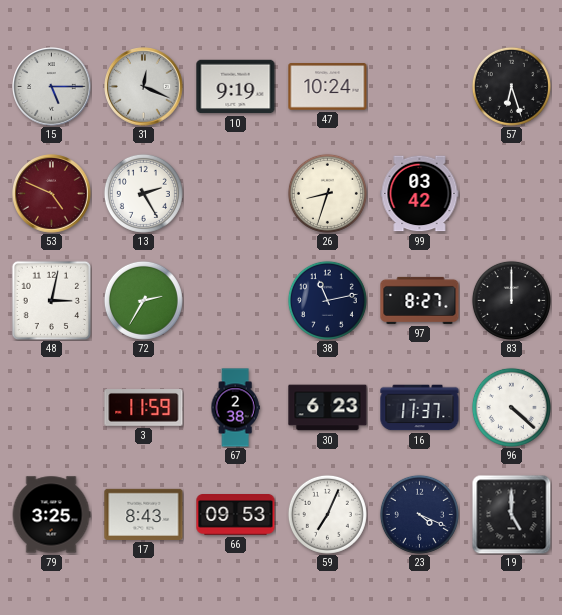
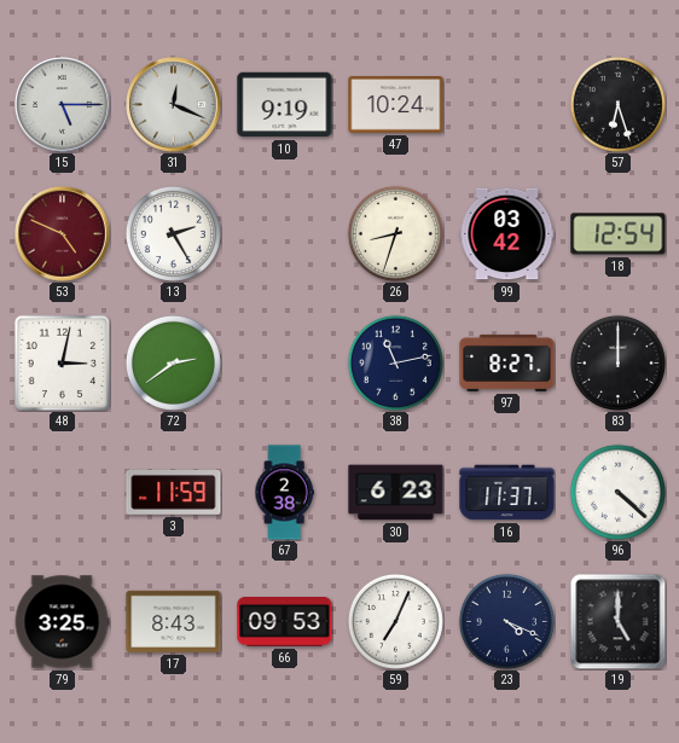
18: none -> 12:54
72: 2:35 -> 2:39
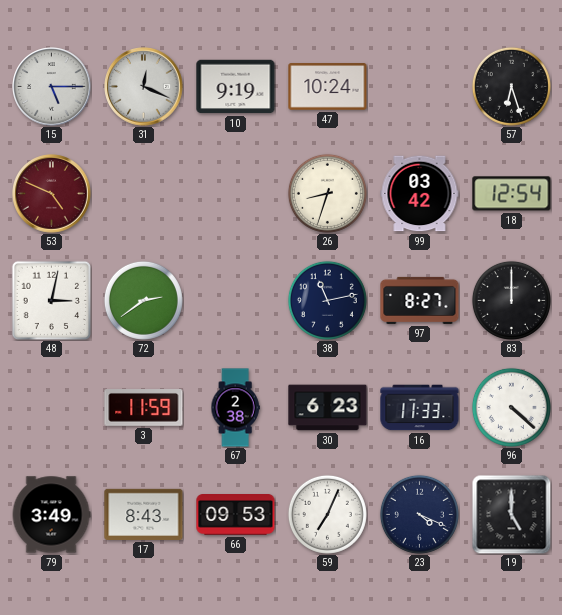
13: 2:25 -> none
16: 11:37 -> 11:33
79: 3:25 -> 3:49
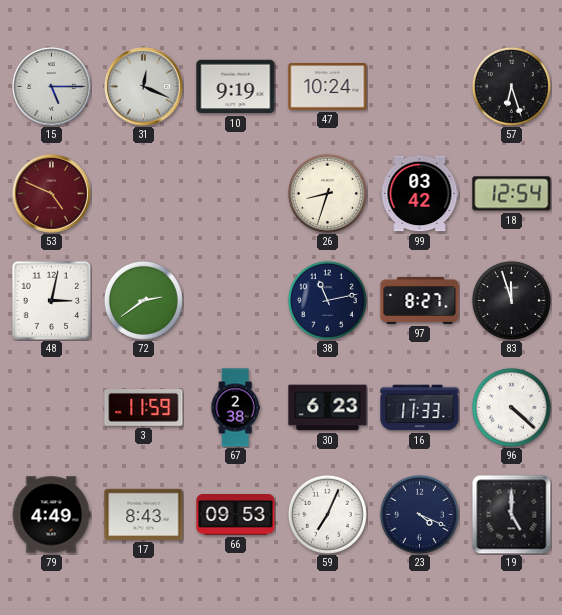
83: 12:00 -> 11:57
79: 3:49 -> 4:49
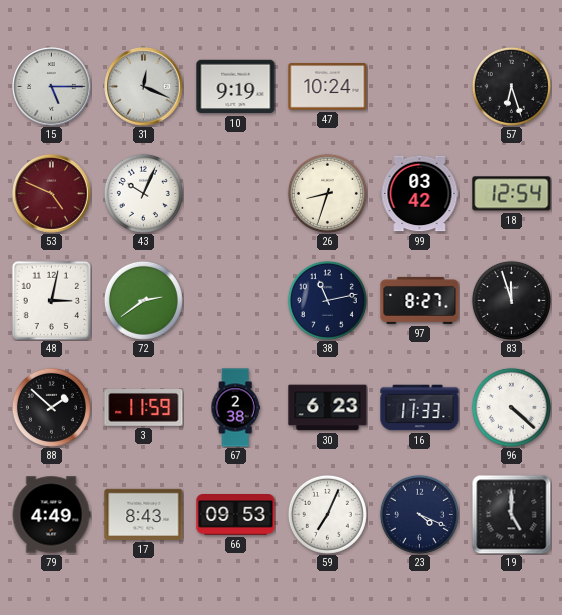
43: none -> 10:04
88: none -> 1:52
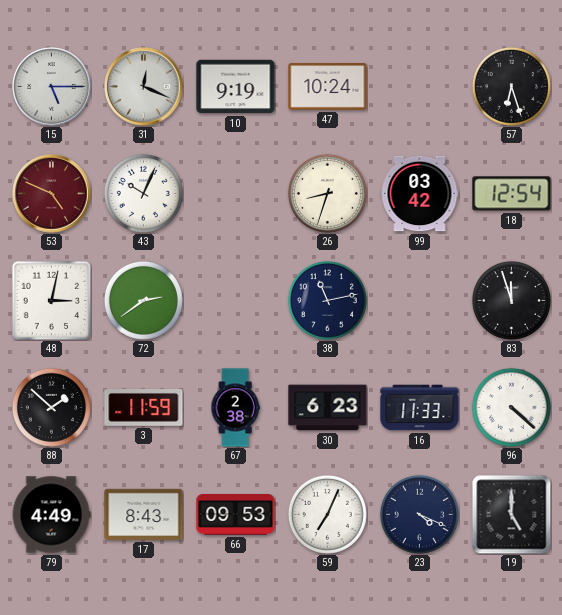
97: 8:27 -> none
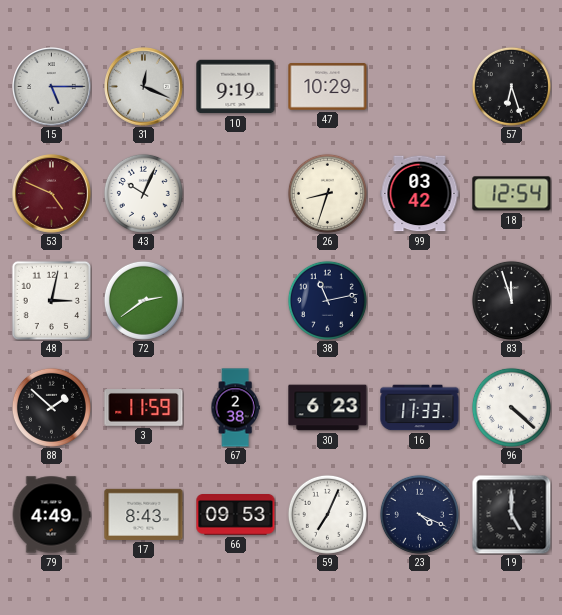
47: 10:24 -> 10:29
